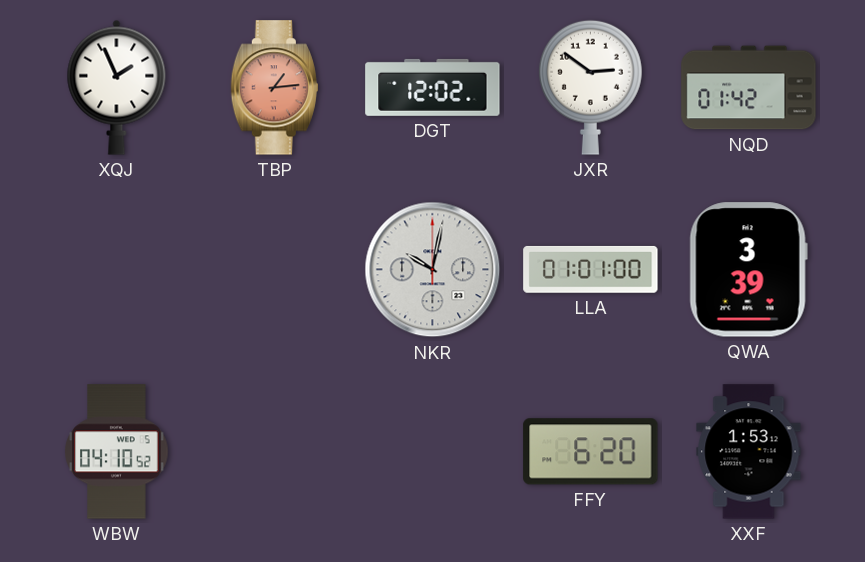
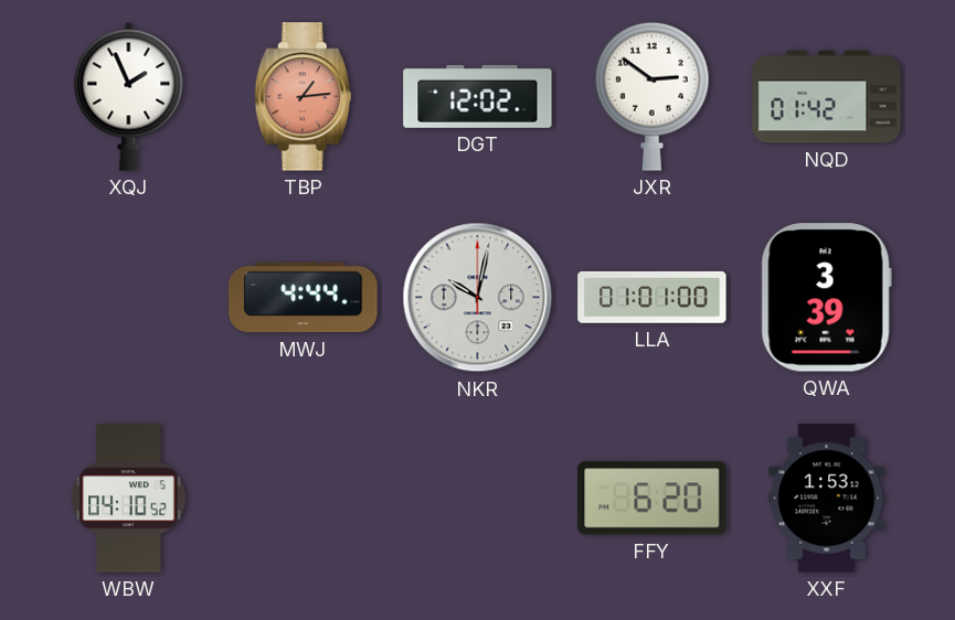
MWJ: none -> 4:44
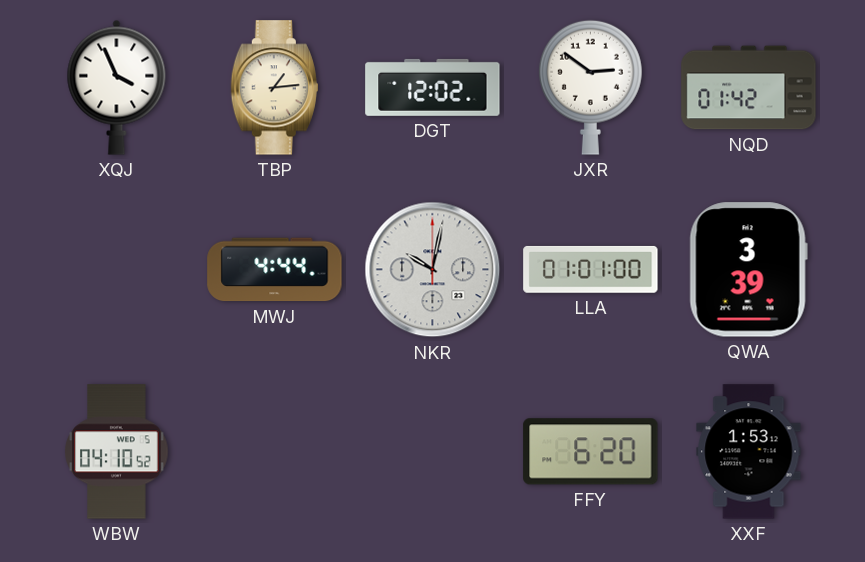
XQJ: 1:56 -> 3:56
TBP dial: salmon -> cream
